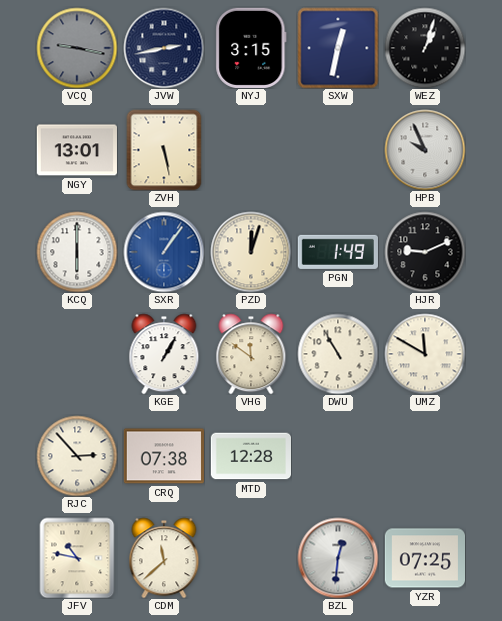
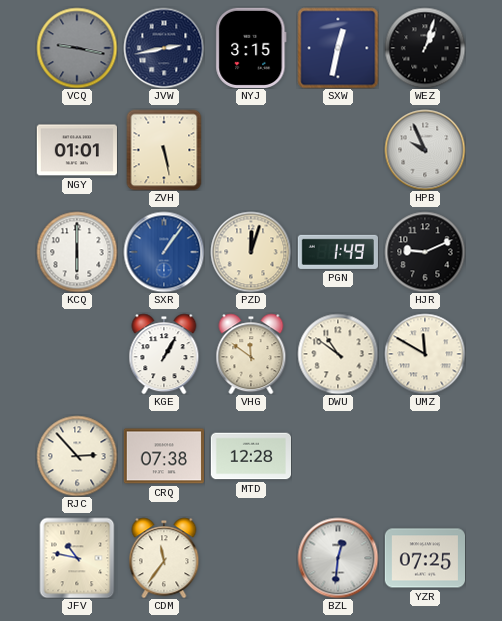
NGY: 13:01 -> 01:01
DWU: 10:55 -> 10:51
CDM: 11:38 -> 11:36
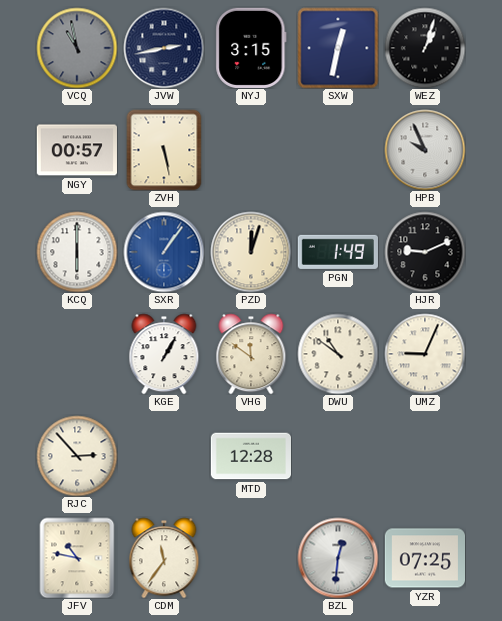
VCQ: 9:17 -> 10:58
NGY: 01:01 -> 00:57
UMZ: 11:50 -> 9:04
CRQ: 07:38 -> none
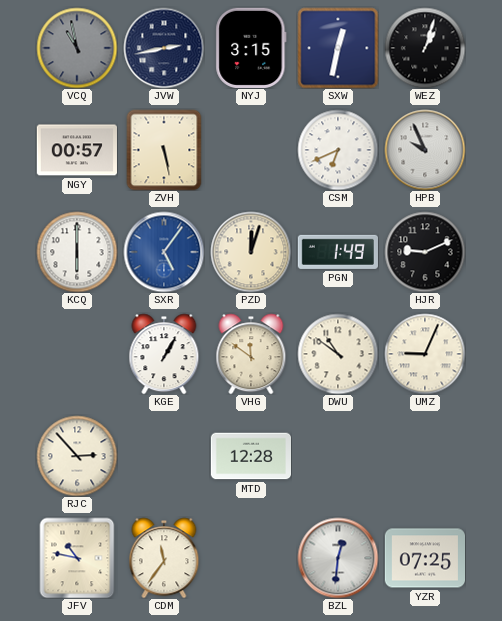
CSM: none -> 6:41
SXR: 1:06 -> 5:06
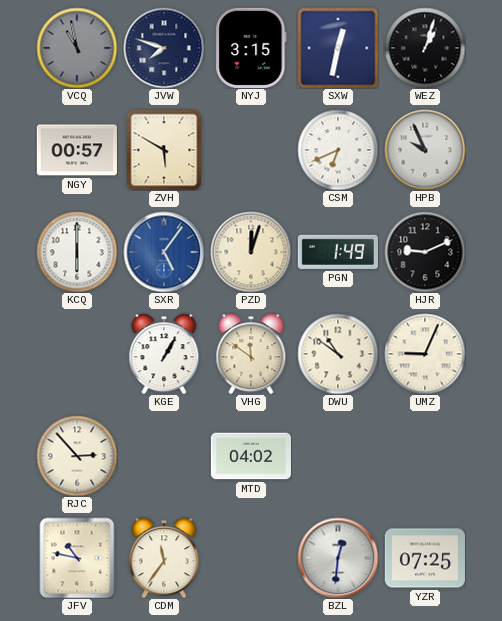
JVW: 2:43 -> 7:48
ZVH: 5:28 -> 5:50
MTD: 12:28 -> 04:02
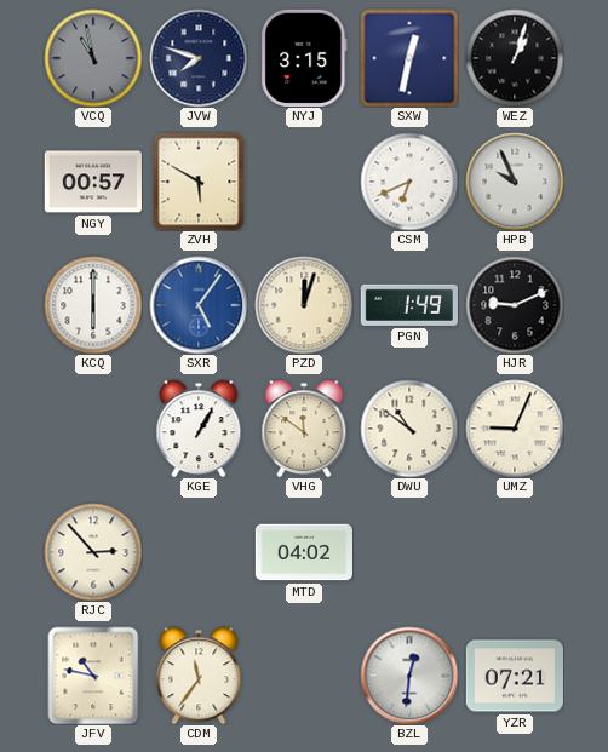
YZR: 07:25 -> 07:21
